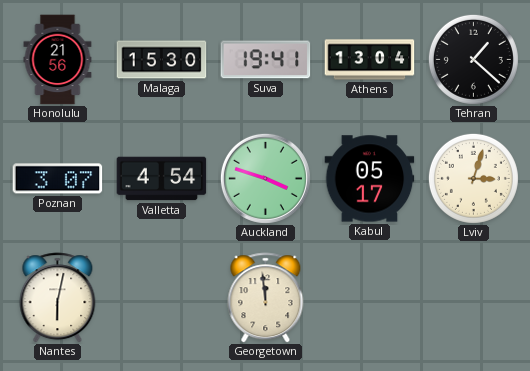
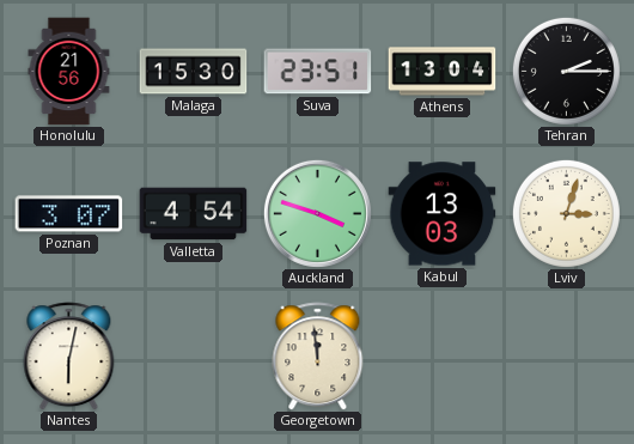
Suva: 19:41 -> 23:51
Tehran: 1:22 -> 2:15
Kabul: 05:17 -> 13:03
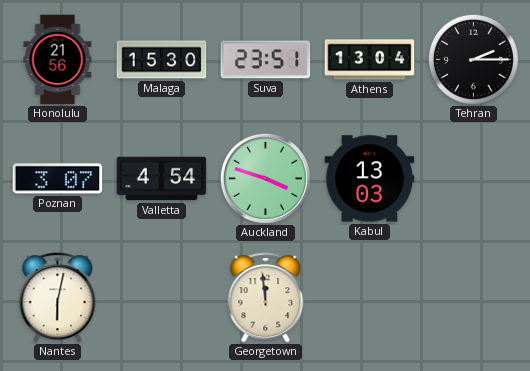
Lviv: 3:03 -> none
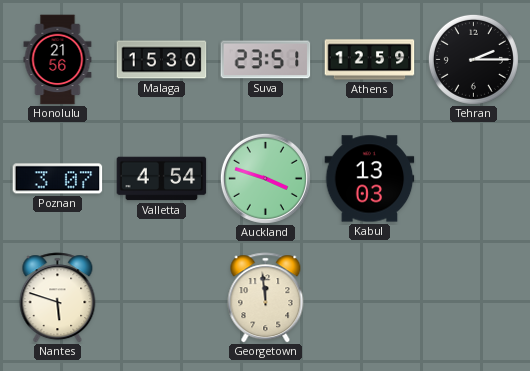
Athens: 13:04 -> 12:59
Nantes: 6:02 -> 5:48
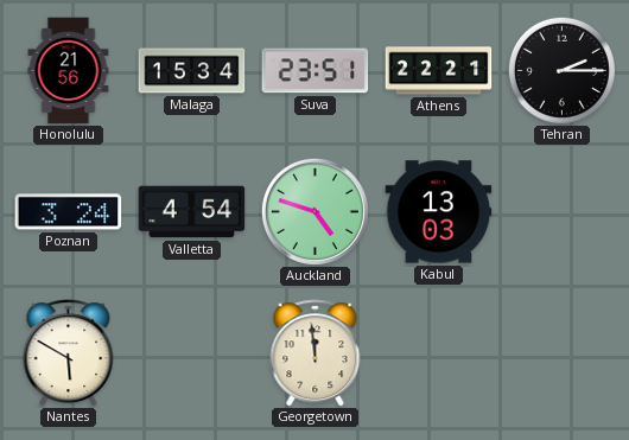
Malaga: 15:30 -> 15:34
Athens: 12:59 -> 22:21
Poznan: 3:07 -> 3:24
Auckland: 3:48 -> 4:48
Nantes: 5:48 -> 5:50
